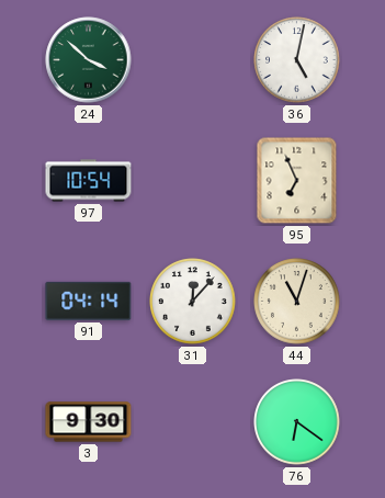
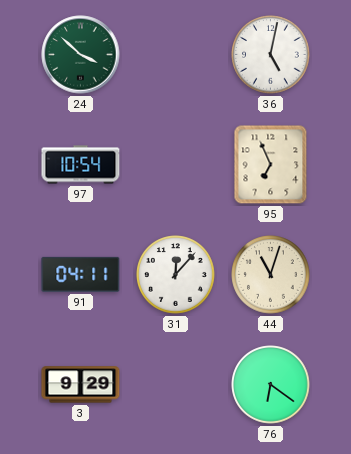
91: 04:14 -> 04:11
3: 9:30 -> 9:29
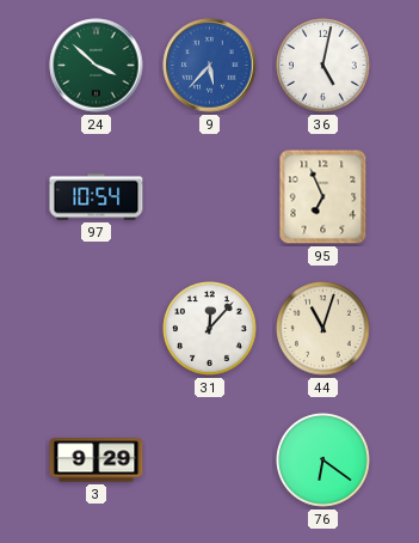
9: none -> 5:37
91: 04:11 -> none
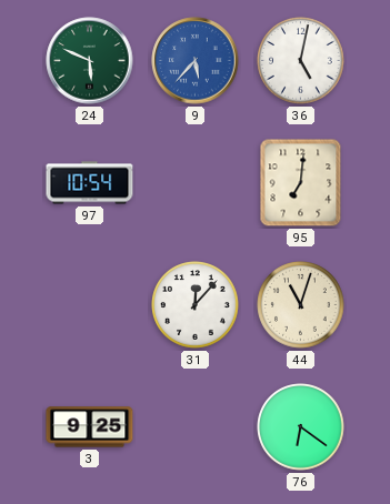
24: 3:52 -> 5:49
95: 6:56 -> 7:01
3: 9:29 -> 9:25
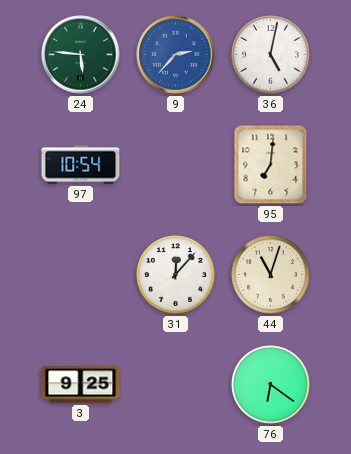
24: 5:49 -> 5:46
9: 5:37 -> 2:37
